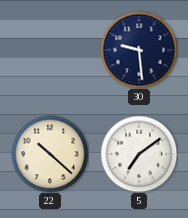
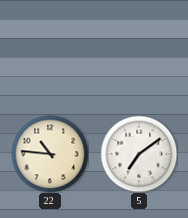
30: 9:29 -> none
22: 10:22 -> 10:46
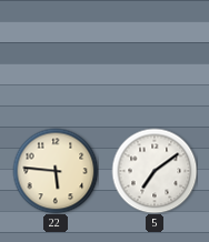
22: 10:46 -> 5:46
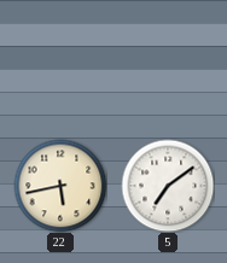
22: 5:46 -> 5:43
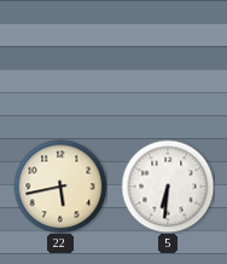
5: 7:09 -> 6:31
